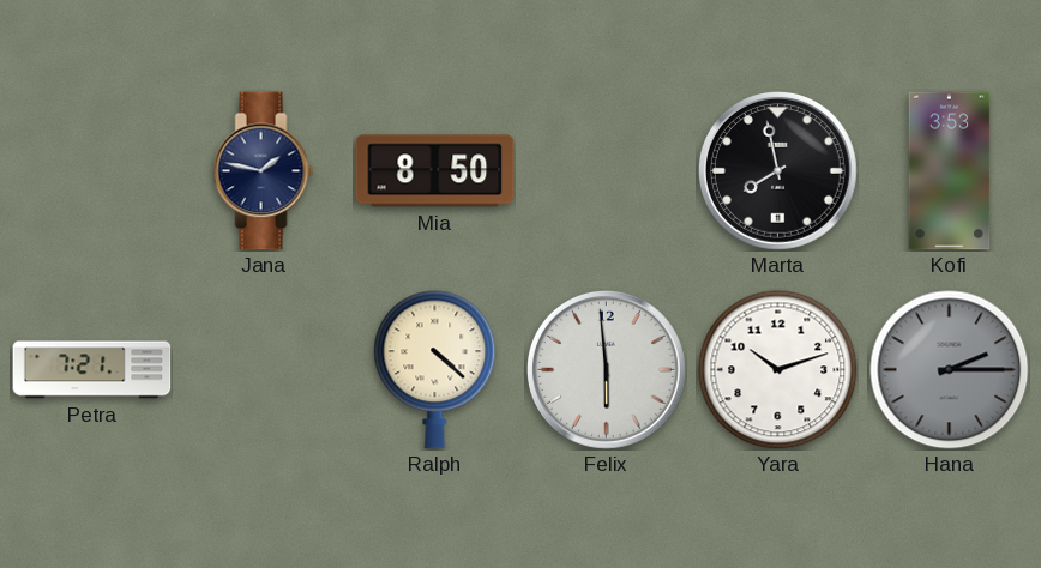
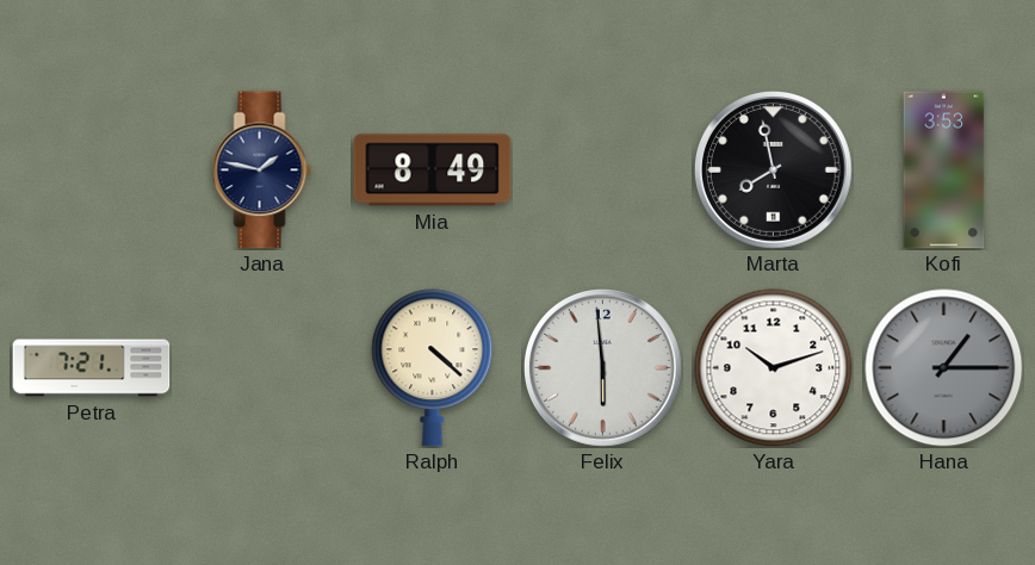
Mia: 8:50 -> 8:49
Hana: 2:15 -> 1:15
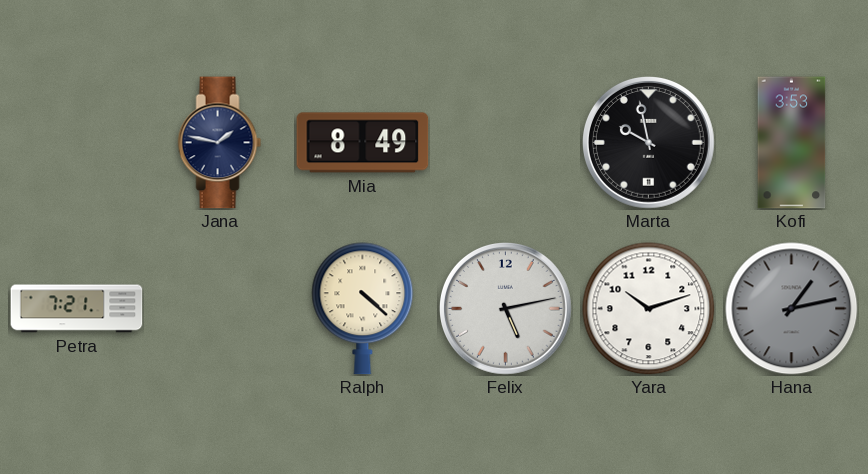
Marta: 7:58 -> 9:58
Felix: 5:59 -> 5:13
Hana: 1:15 -> 1:13
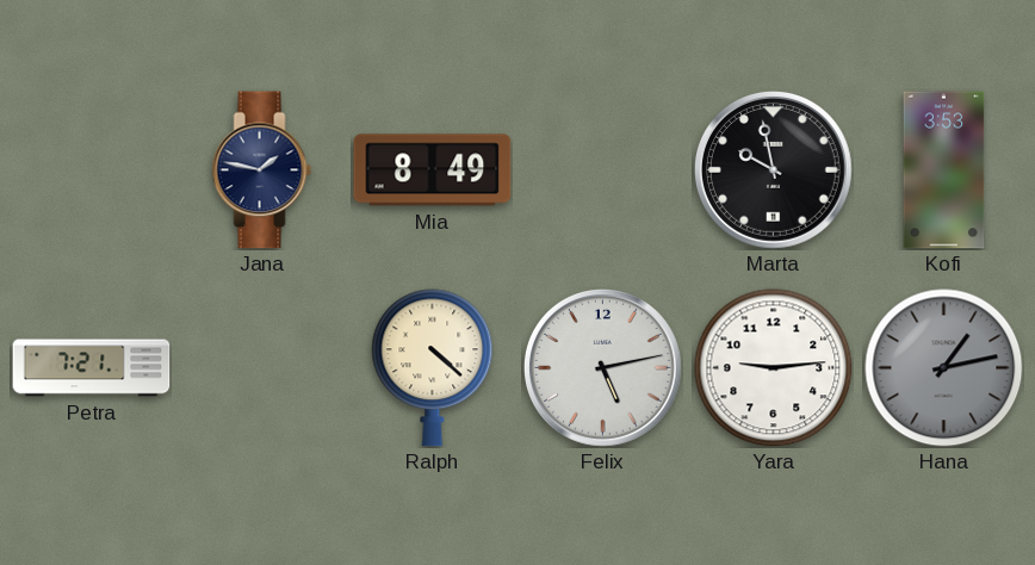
Yara: 10:12 -> 9:14
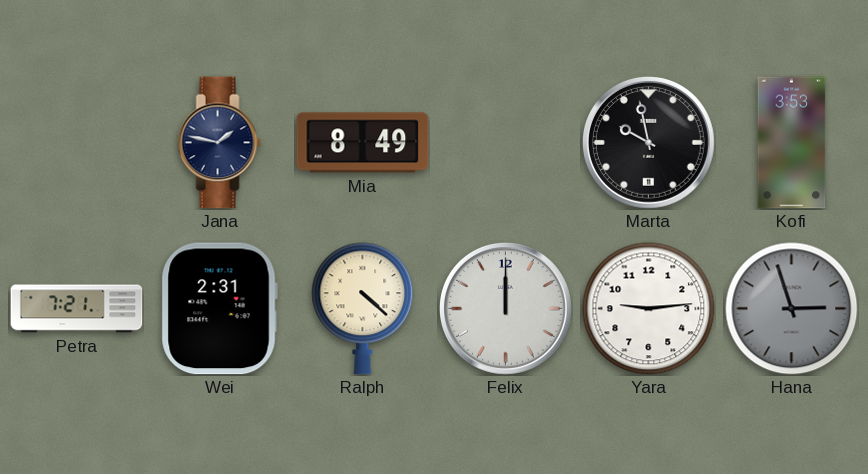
Wei: none -> 2:31
Felix: 5:13 -> 12:00
Hana: 1:13 -> 2:57
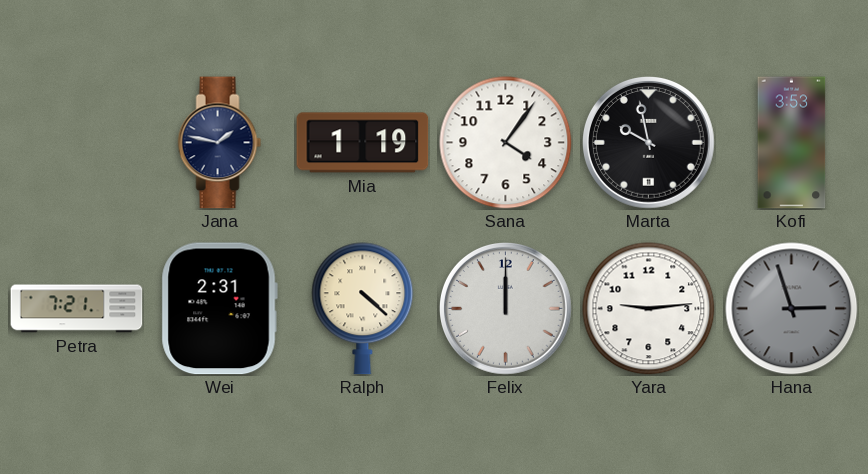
Mia: 8:49 -> 1:19
Sana: none -> 4:06
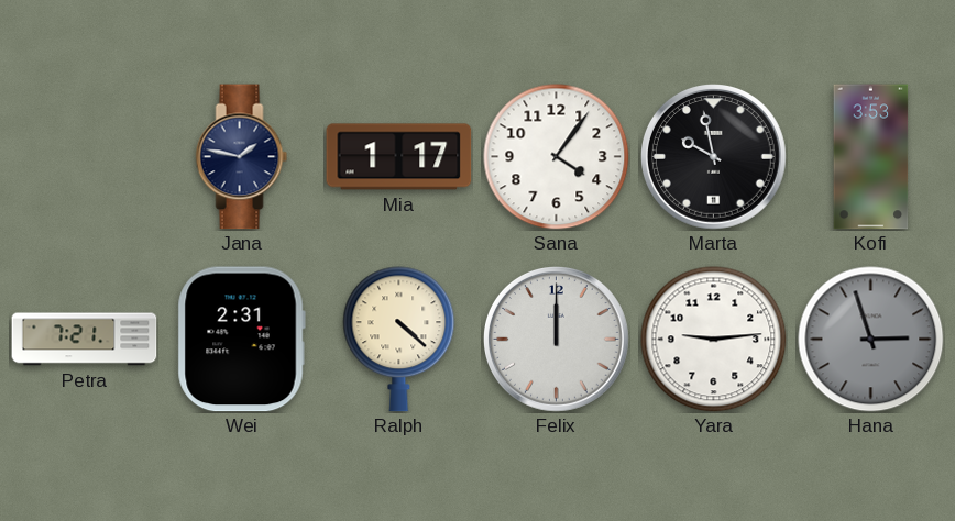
Mia: 1:19 -> 1:17
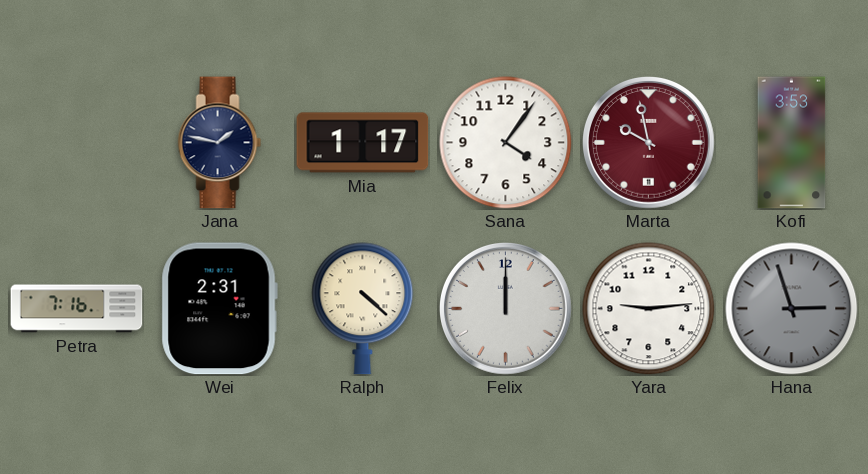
Marta dial: black -> burgundy
Petra: 7:21 -> 7:16
